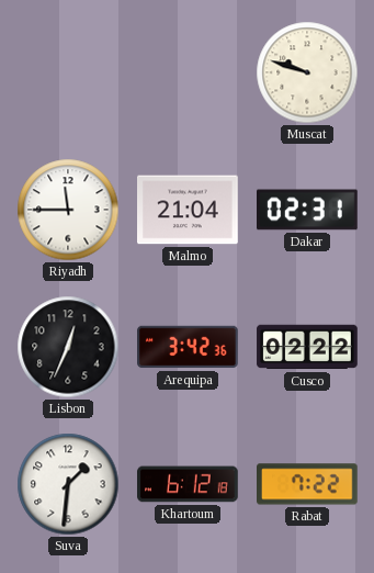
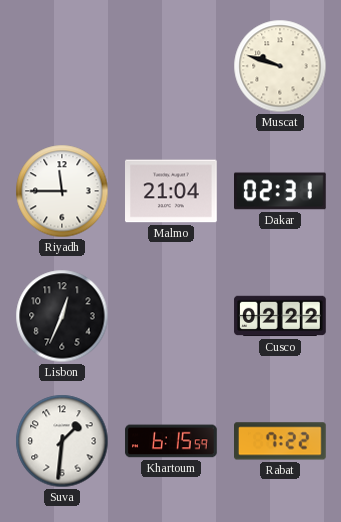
Arequipa: 3:42 -> none
Khartoum: 6:12 -> 6:15
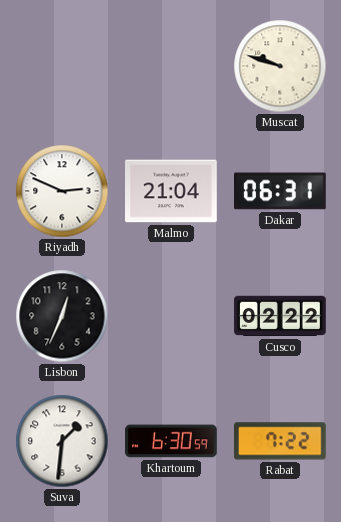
Riyadh: 11:45 -> 2:49
Dakar: 02:31 -> 06:31
Khartoum: 6:15 -> 6:30
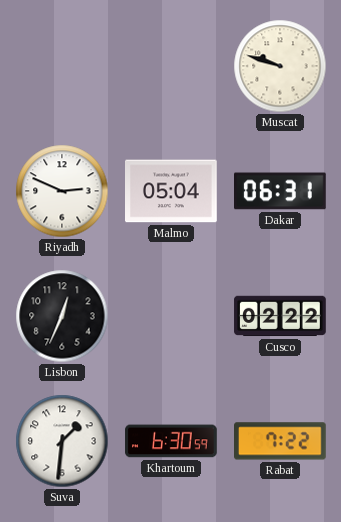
Malmo: 21:04 -> 05:04
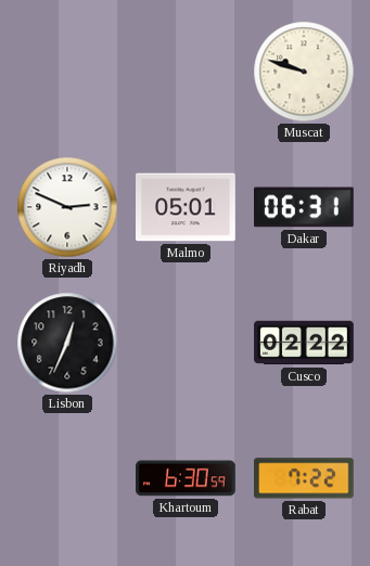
Malmo: 05:04 -> 05:01
Suva: 1:31 -> none
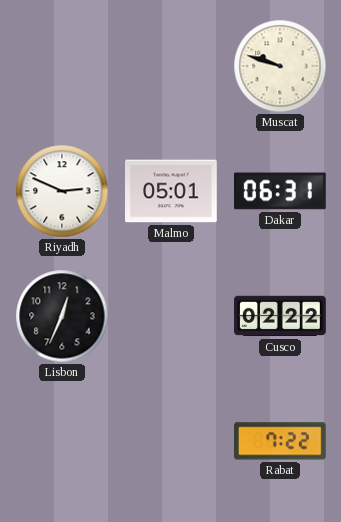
Khartoum: 6:30 -> none
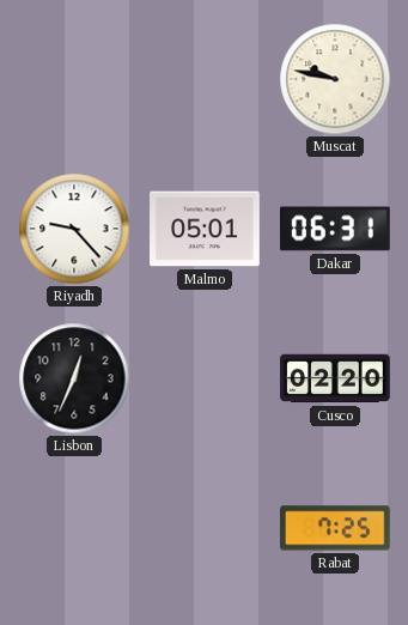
Muscat: 9:48 -> 9:47
Riyadh: 2:49 -> 9:23
Cusco: 02:22 -> 02:20
Rabat: 7:22 -> 7:25
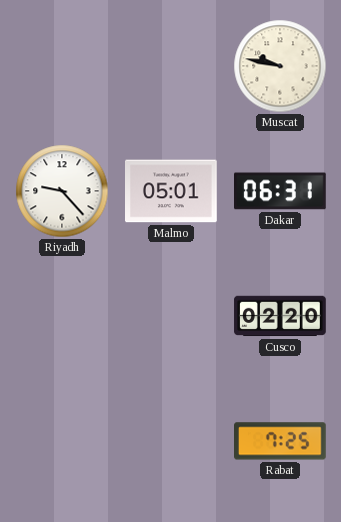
Lisbon: 12:34 -> none
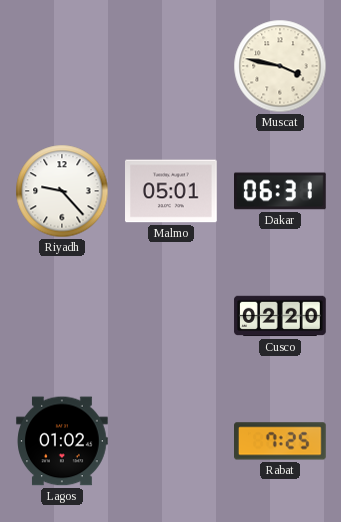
Muscat: 9:47 -> 3:47
Lagos: none -> 01:02
